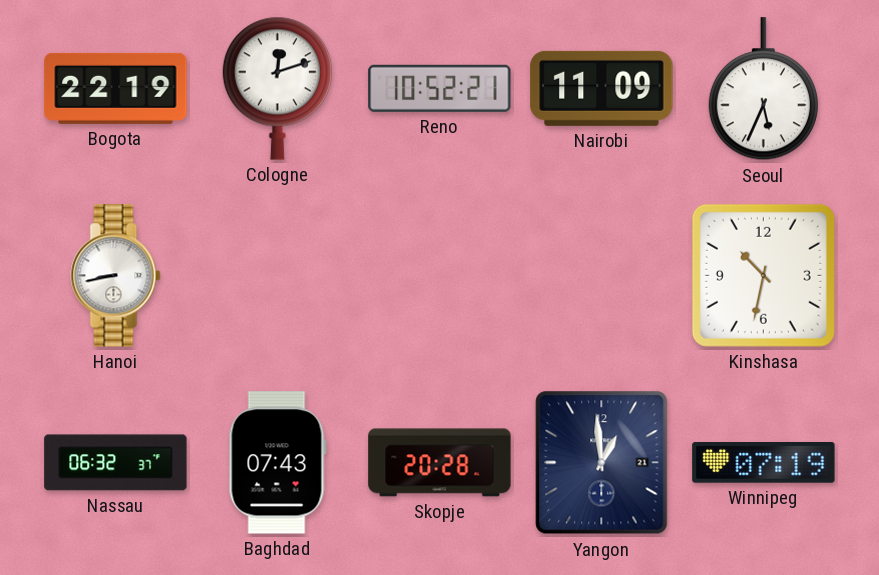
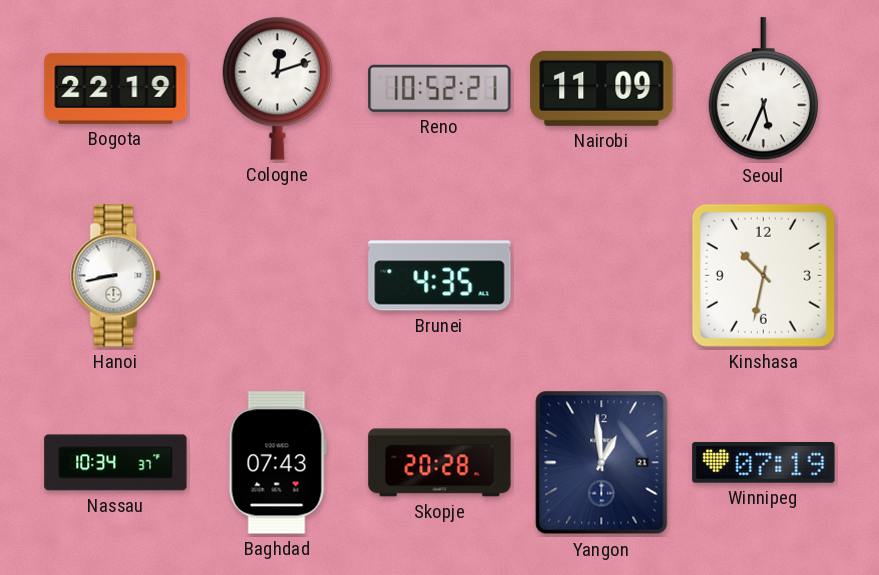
Brunei: none -> 4:35
Nassau: 06:32 -> 10:34
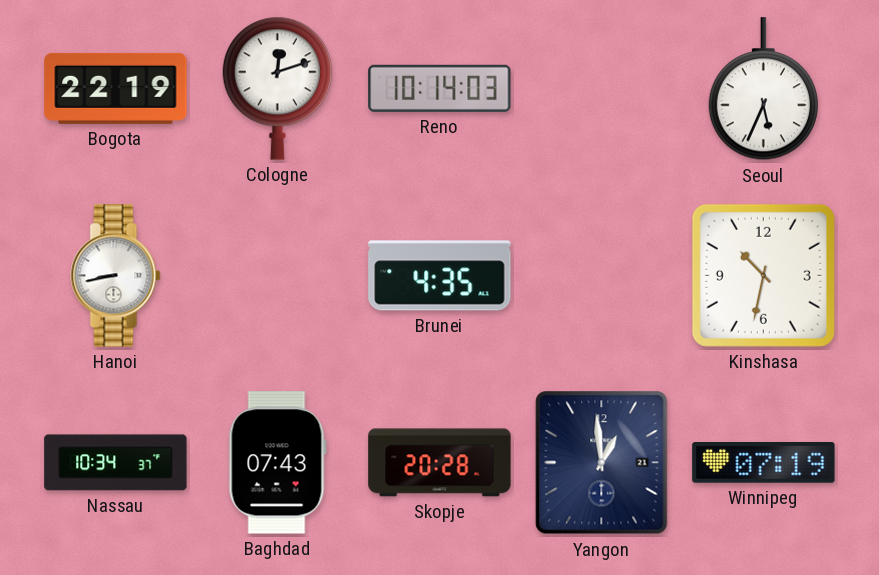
Reno: 10:52 -> 10:14
Nairobi: 11:09 -> none
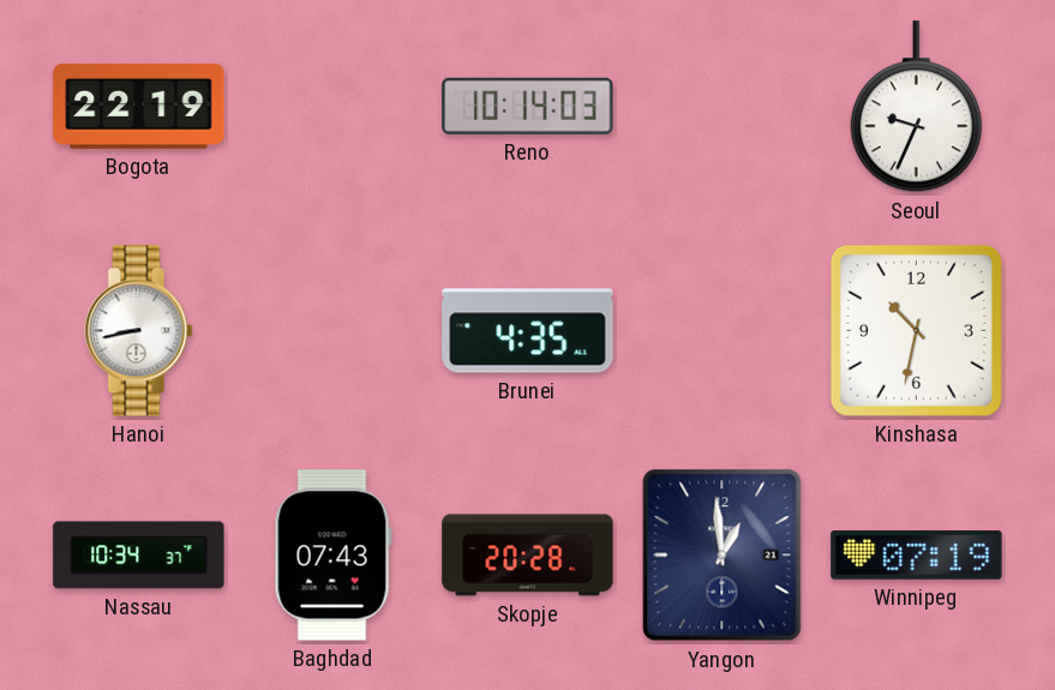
Cologne: 12:12 -> none
Seoul: 5:34 -> 9:34
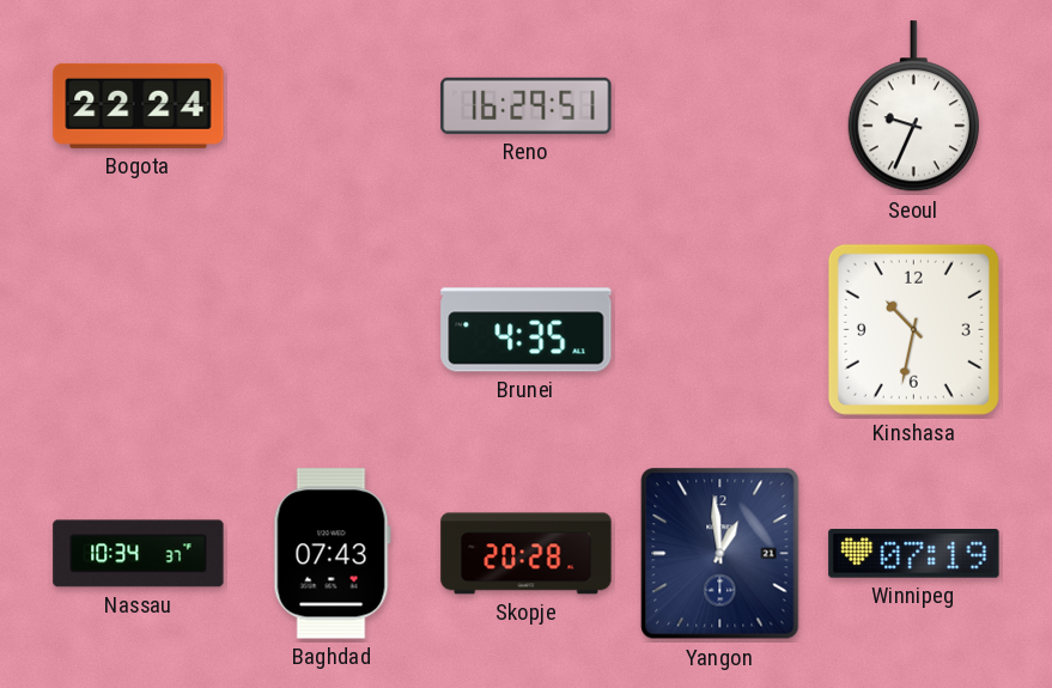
Bogota: 22:19 -> 22:24
Reno: 10:14 -> 16:29
Hanoi: 8:43 -> none
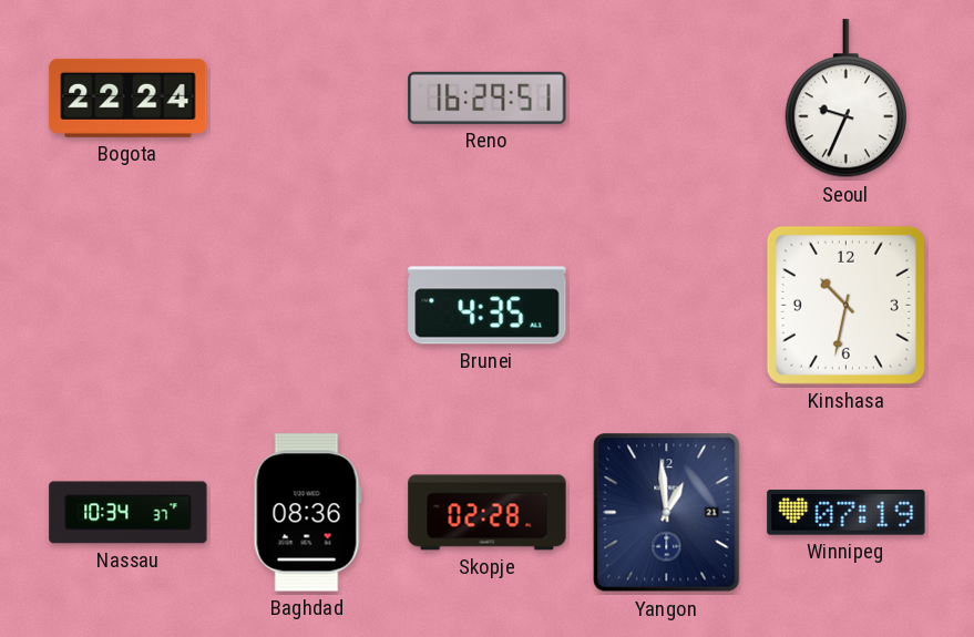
Baghdad: 07:43 -> 08:36
Skopje: 20:28 -> 02:28
